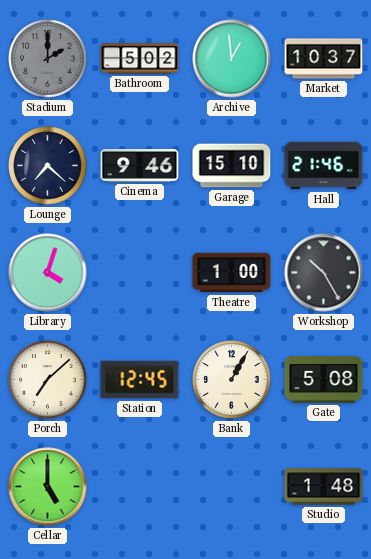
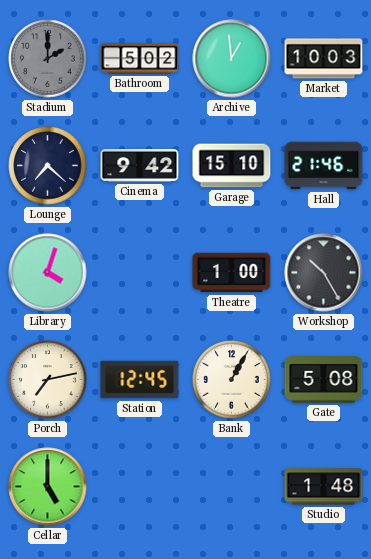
Market: 10:37 -> 10:03
Cinema: 9:46 -> 9:42
Porch: 7:08 -> 7:13
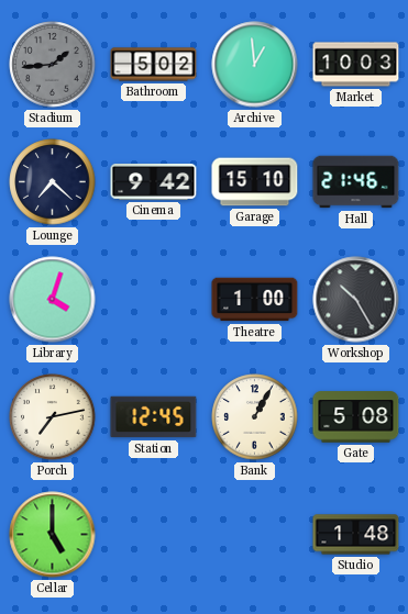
Stadium: 2:00 -> 1:44
